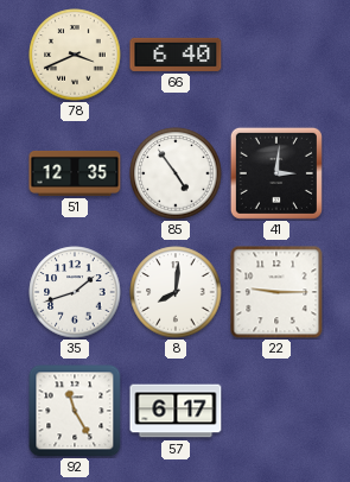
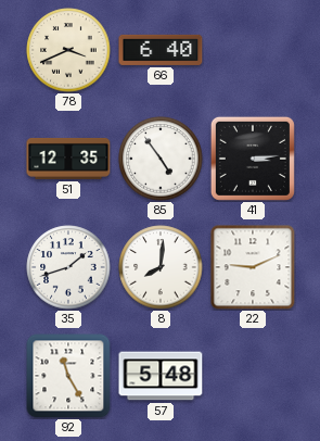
41: 3:01 -> 3:14
22: 9:15 -> 9:11
57: 6:17 -> 5:48
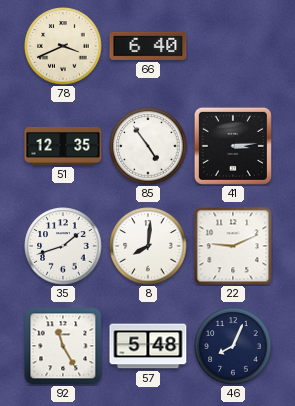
46: none -> 8:04
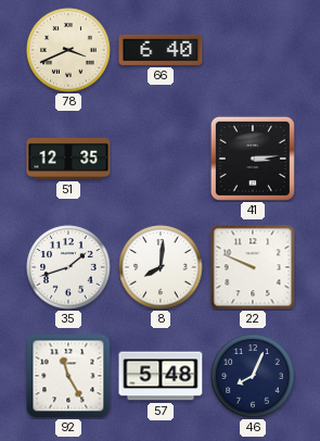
85: 4:54 -> none
22: 9:11 -> 9:49
